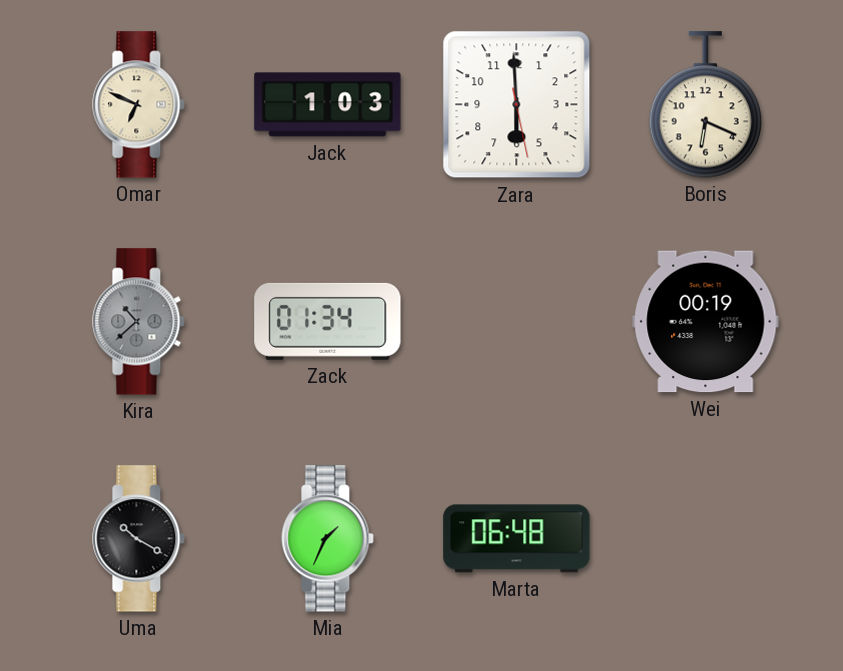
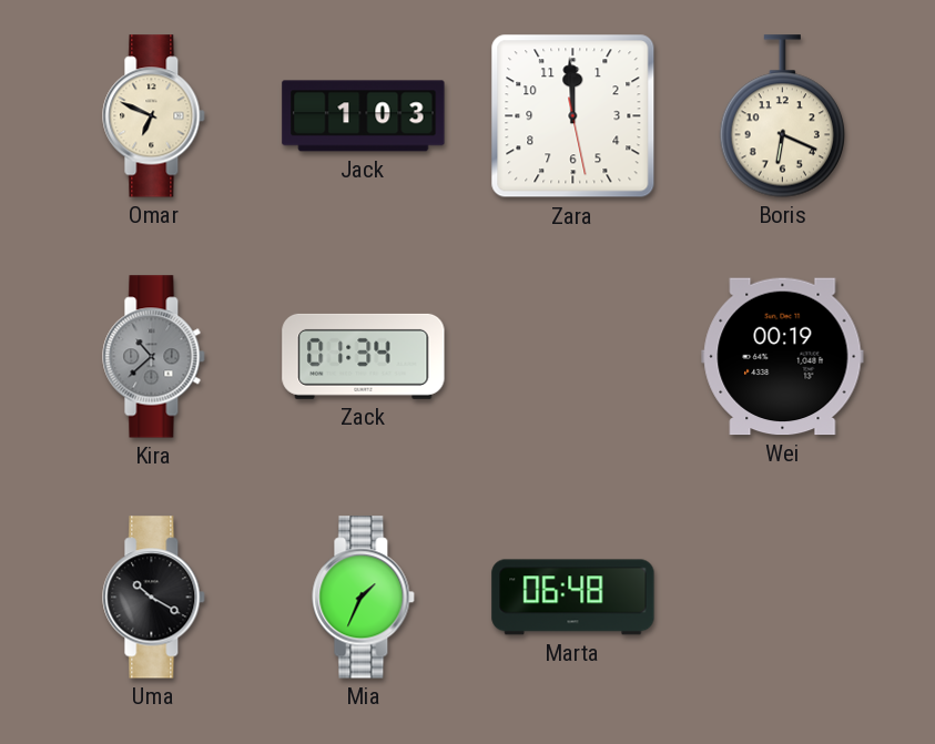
Zara: 5:59 -> 11:59
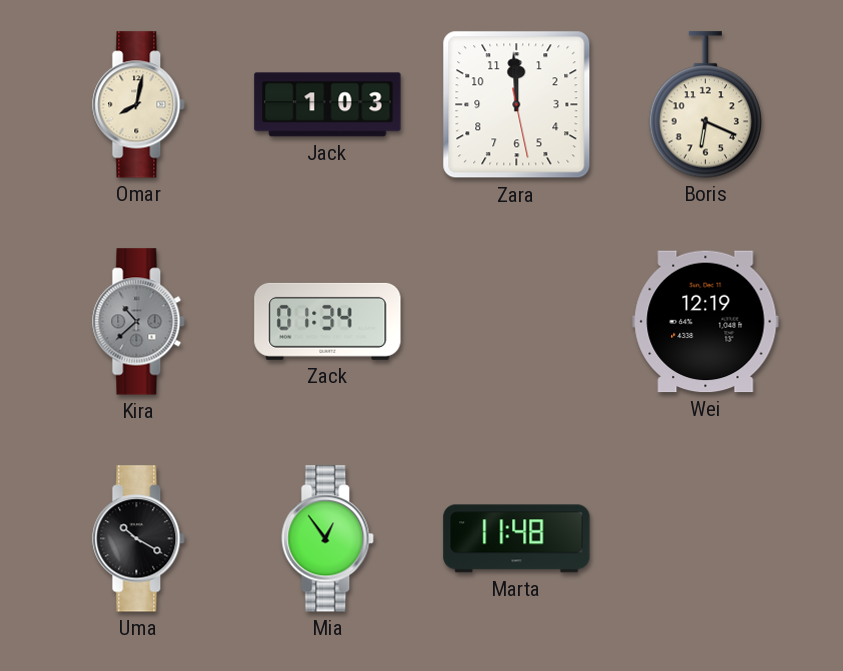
Omar: 6:49 -> 8:02
Wei: 00:19 -> 12:19
Mia: 1:34 -> 12:54
Marta: 06:48 -> 11:48
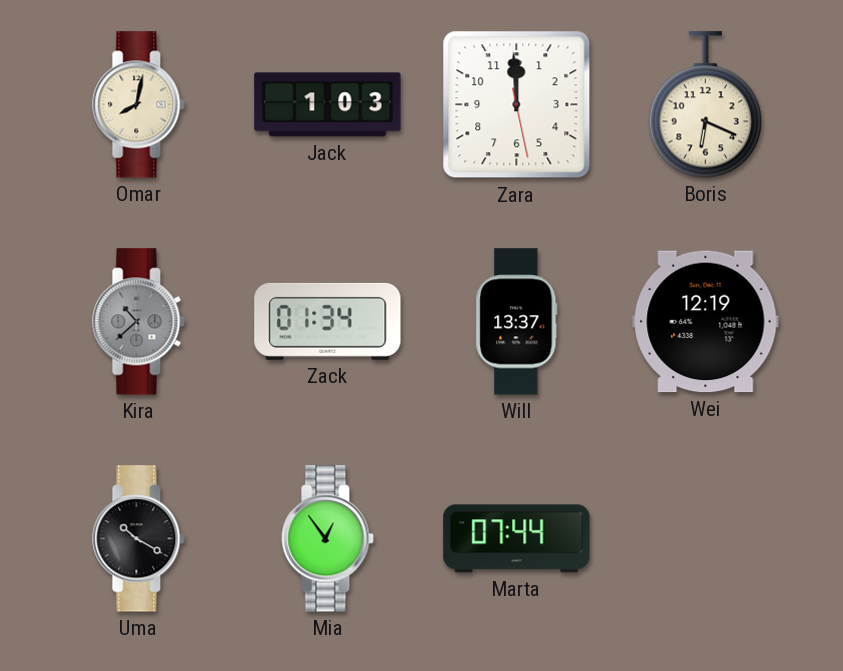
Will: none -> 13:37
Marta: 11:48 -> 07:44
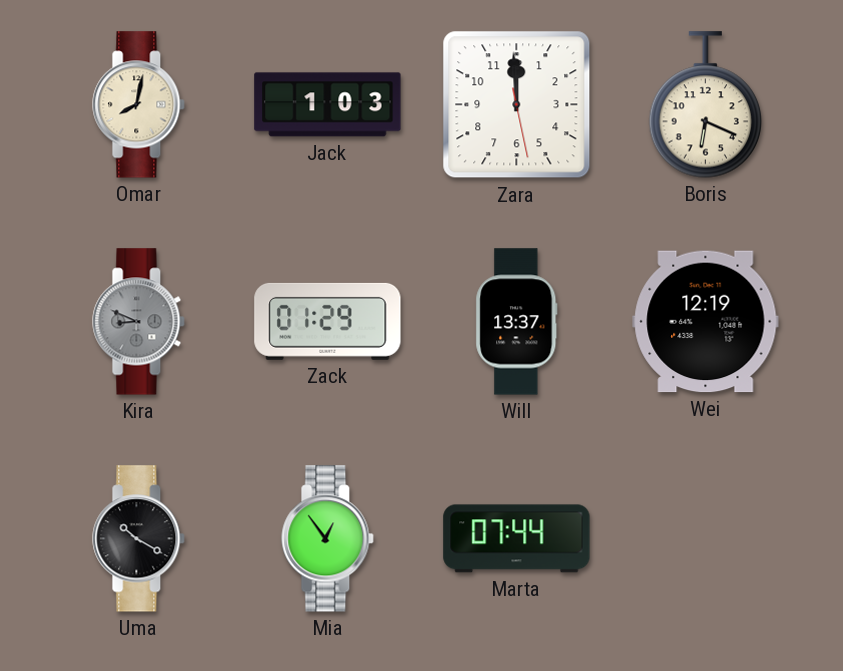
Kira: 10:38 -> 8:49
Zack: 01:34 -> 01:29
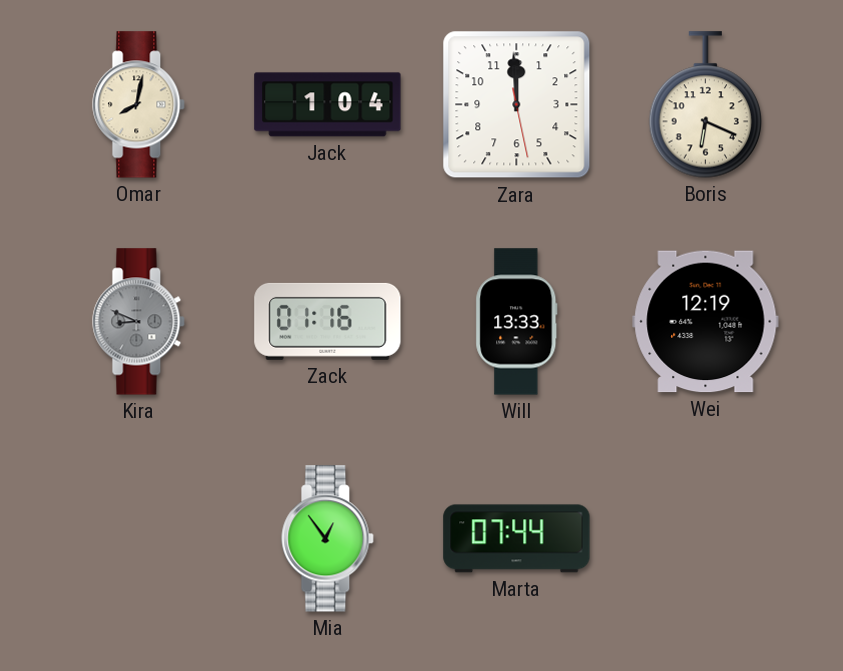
Jack: 1:03 -> 1:04
Zack: 01:29 -> 01:16
Will: 13:37 -> 13:33
Uma: 10:20 -> none
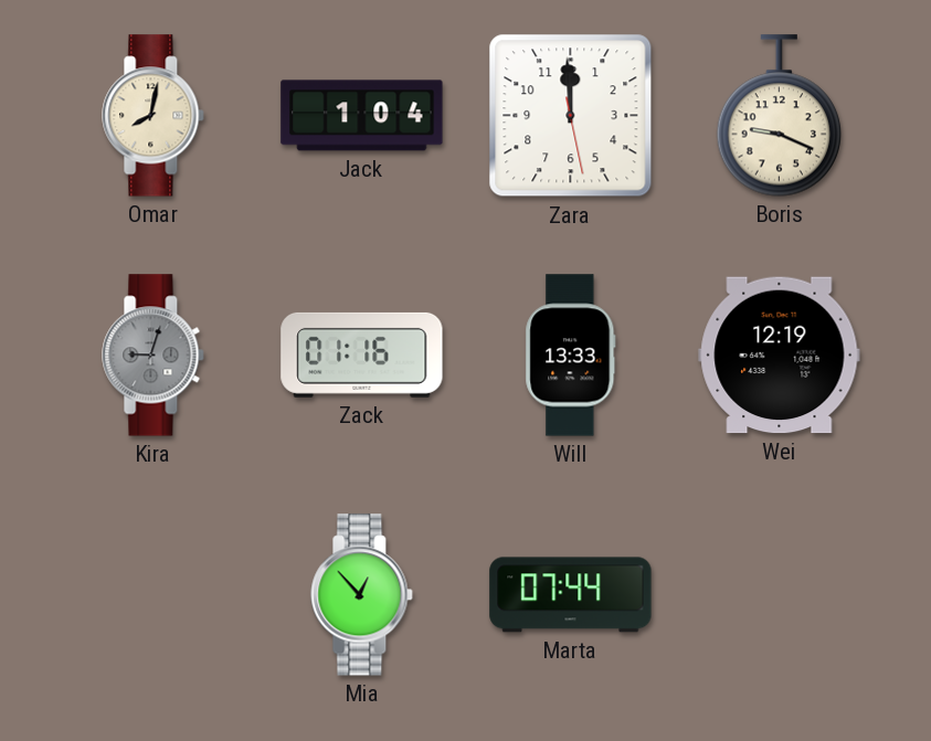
Boris: 6:19 -> 9:19
Kira: 8:49 -> 9:03
Mia: 12:54 -> 12:53
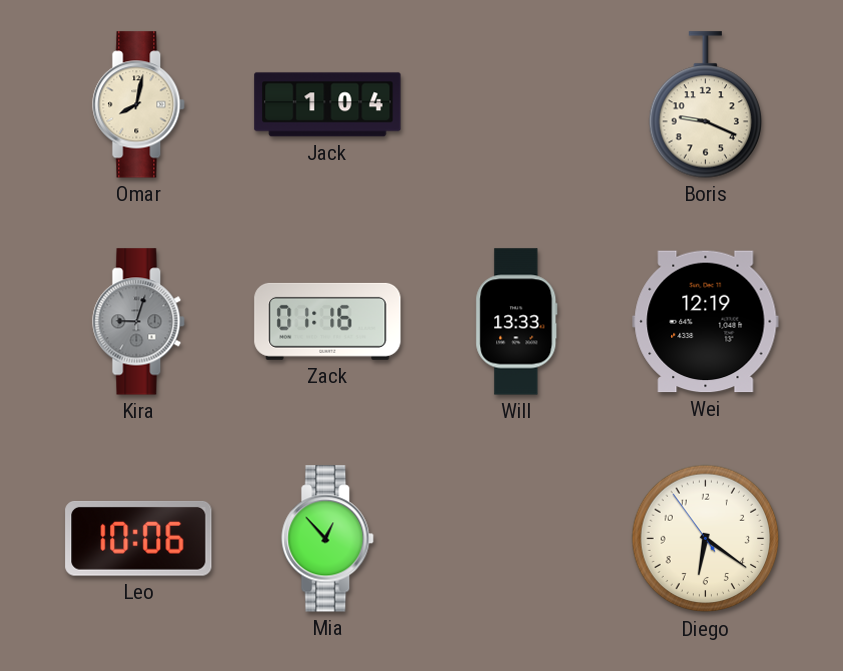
Zara: 11:59 -> none
Leo: none -> 10:06
Marta: 07:44 -> none
Diego: none -> 6:20
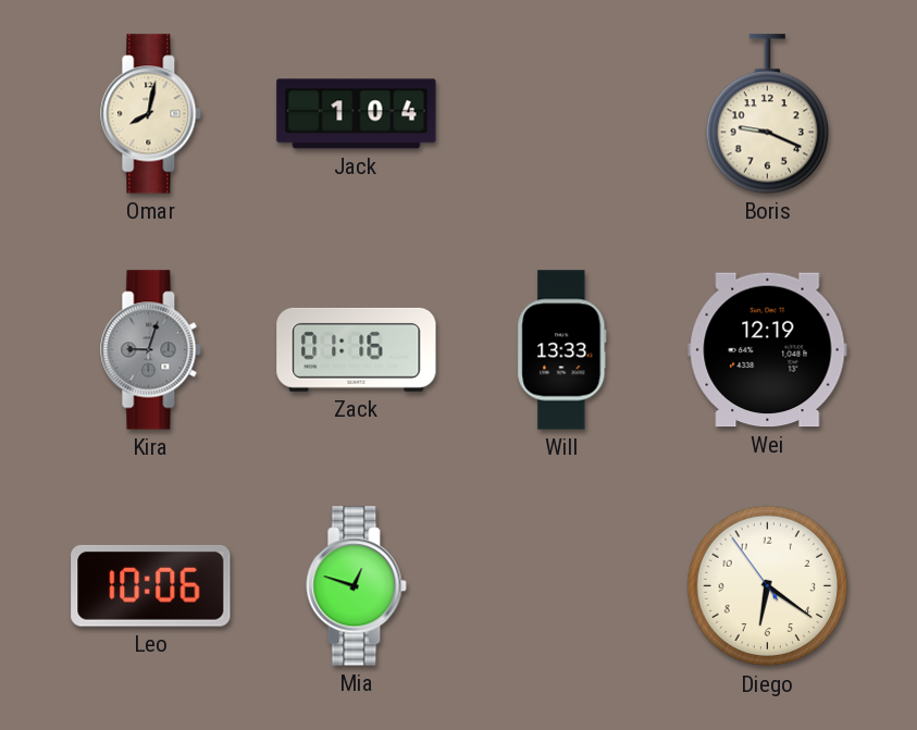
Mia: 12:53 -> 12:48
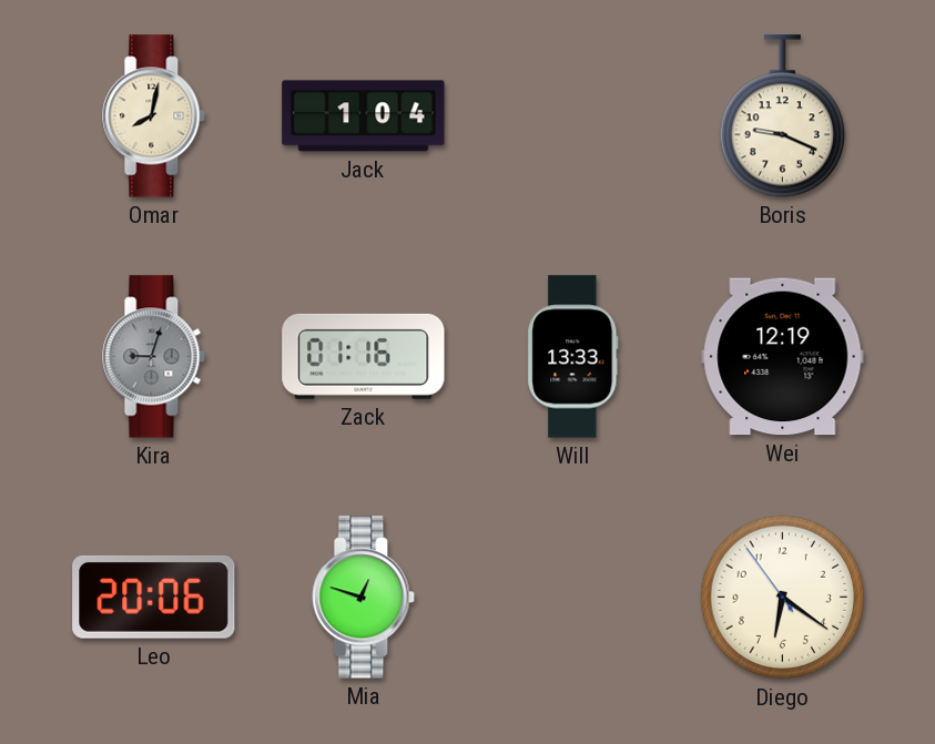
Leo: 10:06 -> 20:06
